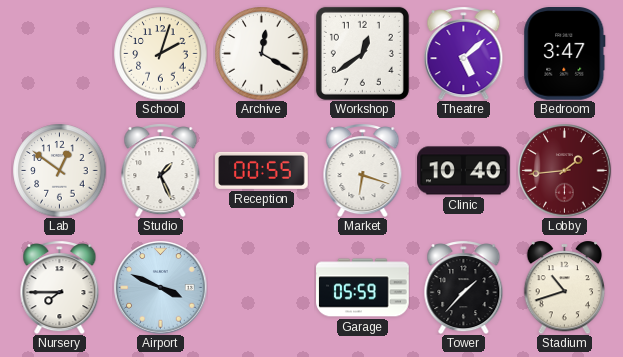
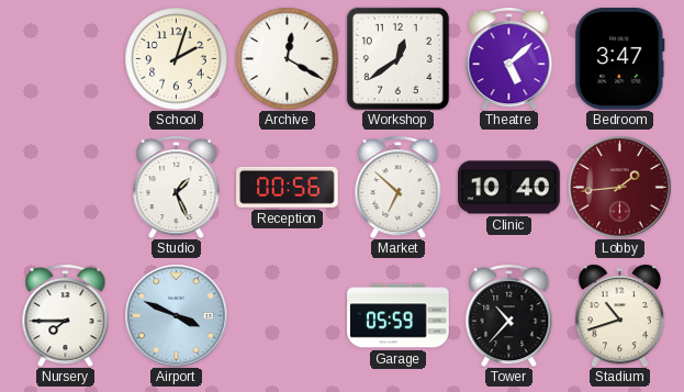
Lab: 12:51 -> none
Reception: 00:55 -> 00:56
Market: 6:18 -> 6:52
Tower: 1:37 -> 10:37
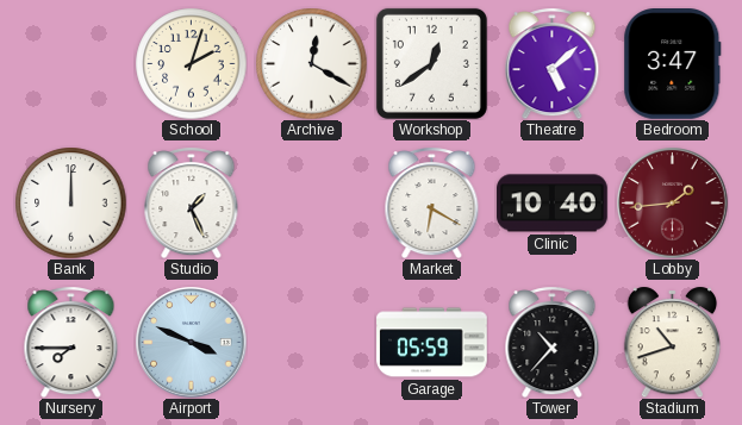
Bank: none -> 12:00
Reception: 00:56 -> none
Market: 6:52 -> 6:20
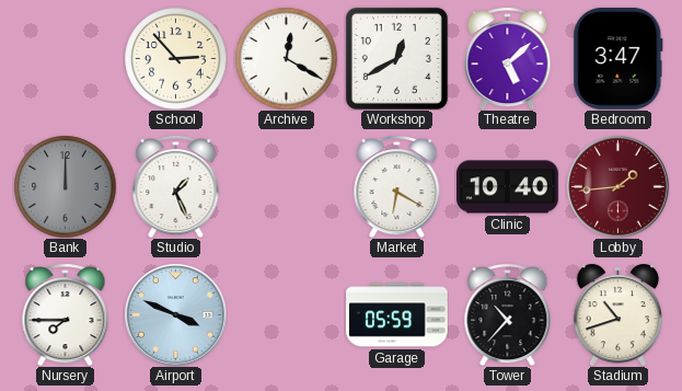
School: 2:03 -> 2:53
Workshop: 12:39 -> 12:40
Bank dial: white -> grey
